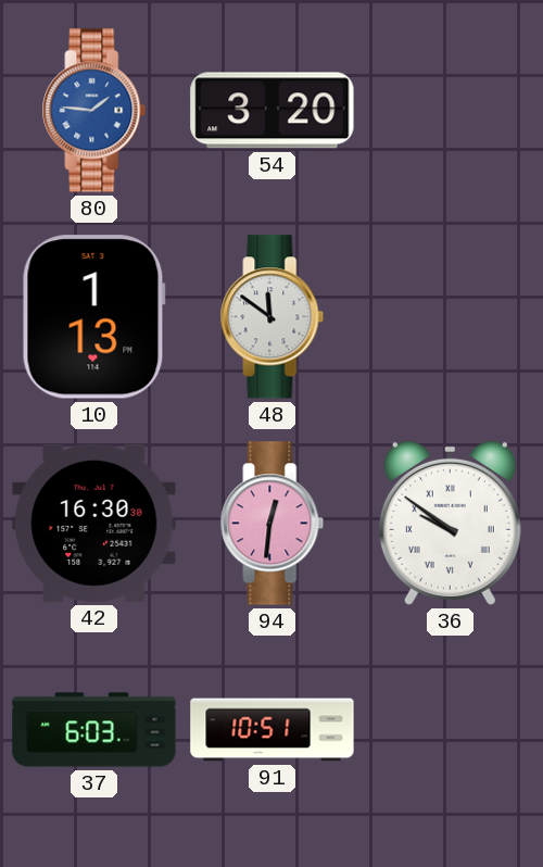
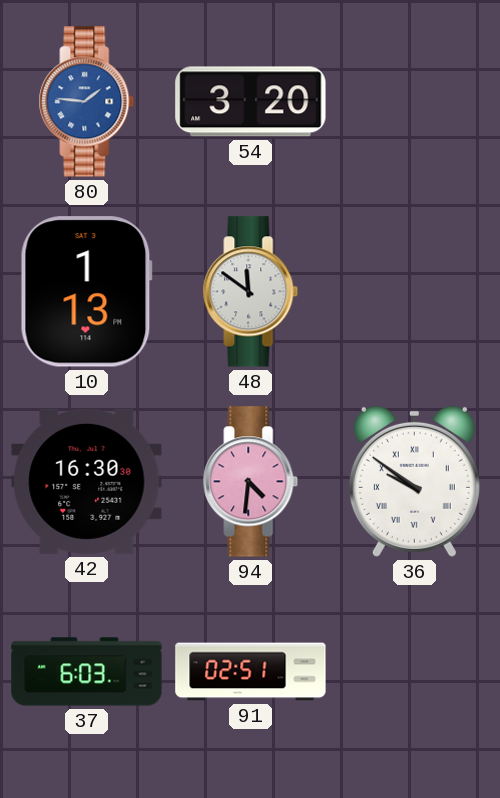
94: 12:31 -> 4:31
91: 10:51 -> 02:51
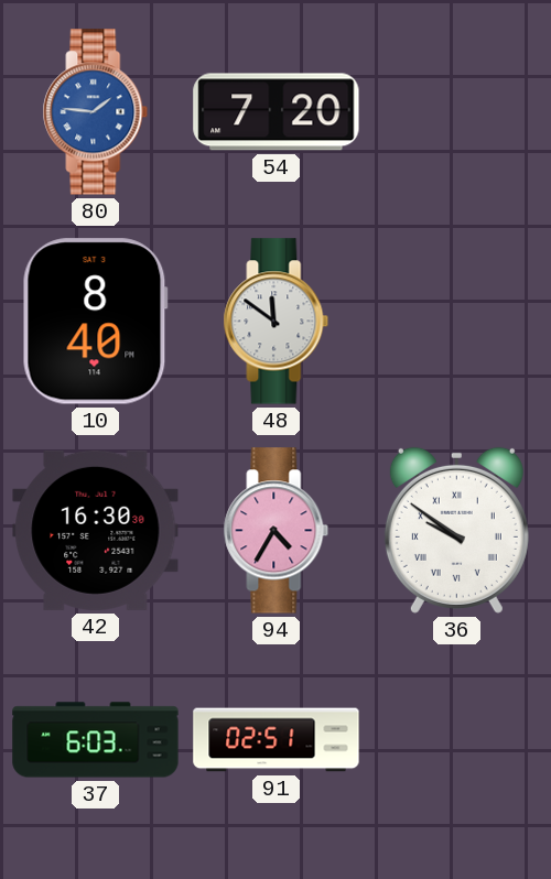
54: 3:20 -> 7:20
10: 1:13 -> 8:40
94: 4:31 -> 4:35
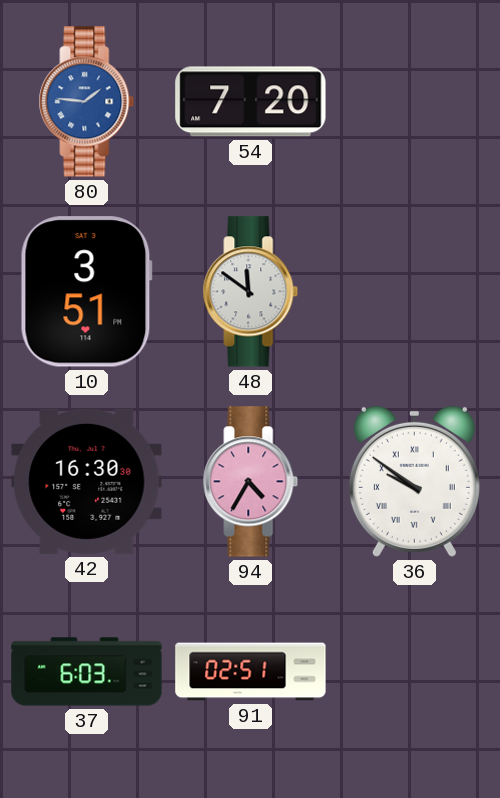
10: 8:40 -> 3:51
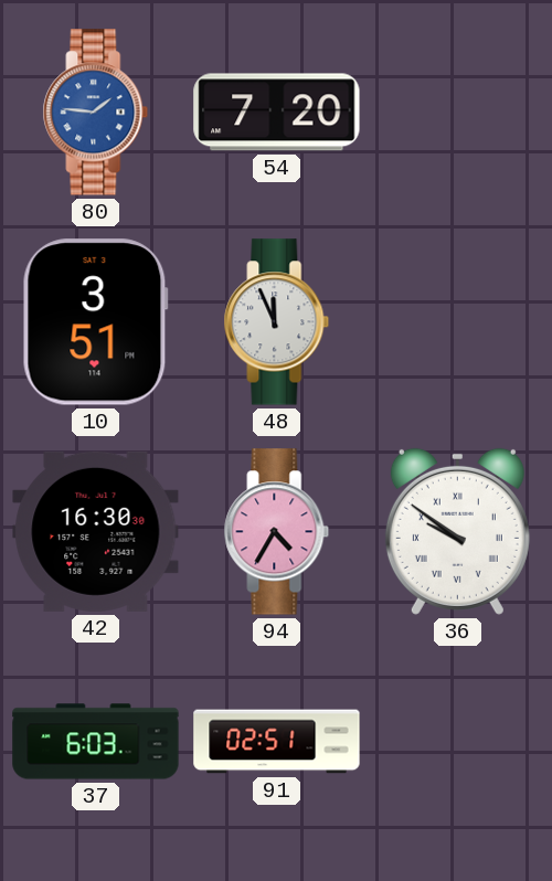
48: 11:51 -> 11:56
